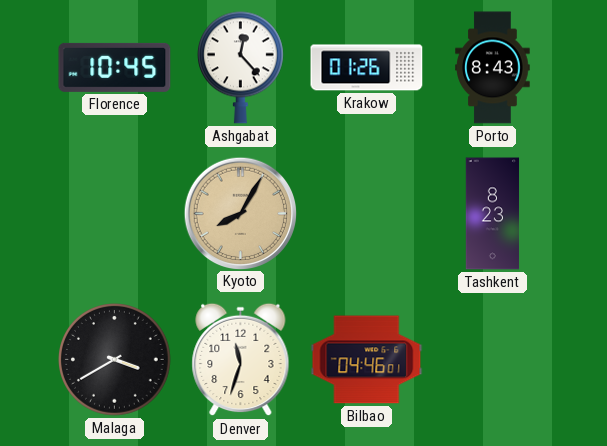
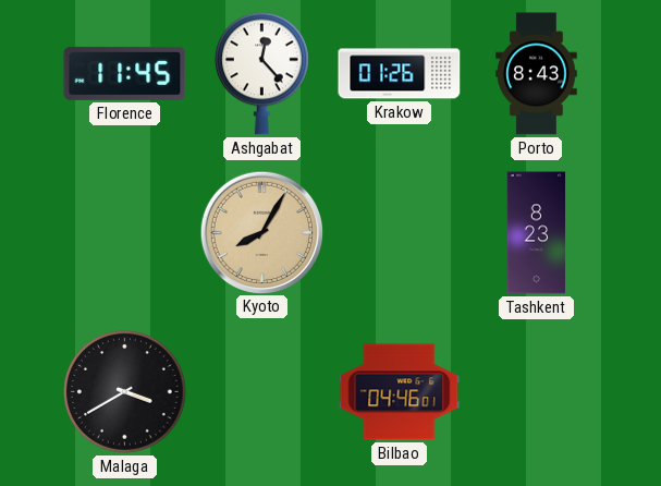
Florence: 10:45 -> 11:45
Denver: 11:33 -> none
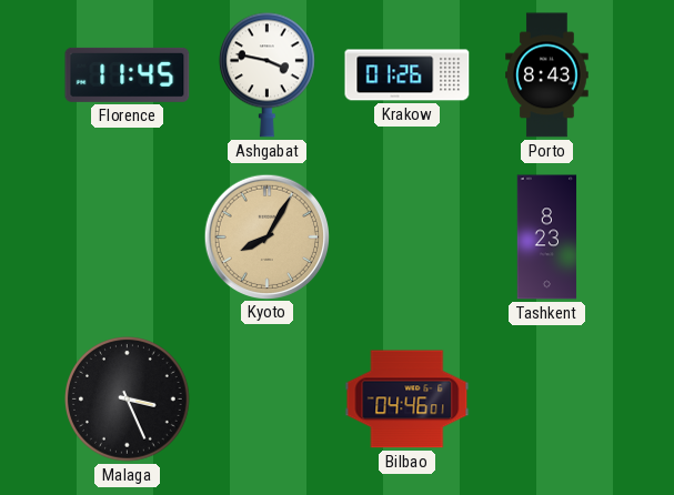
Ashgabat: 12:23 -> 3:47
Malaga: 3:40 -> 3:26
